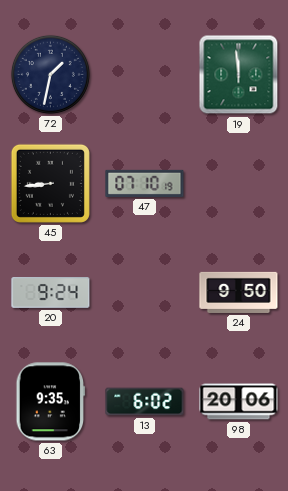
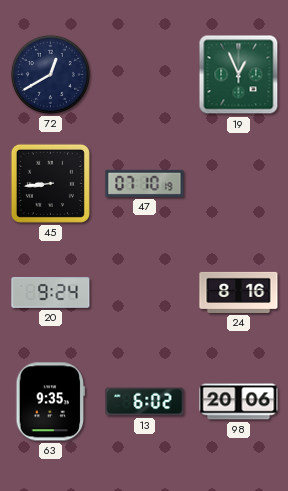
72: 1:32 -> 12:40
19: 11:59 -> 12:56
24: 9:50 -> 8:16
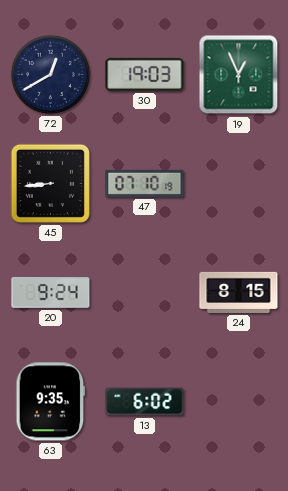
30: none -> 19:03
24: 8:16 -> 8:15
98: 20:06 -> none
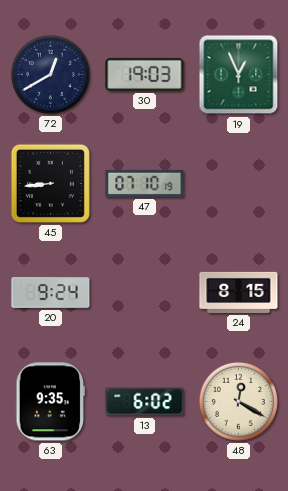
48: none -> 12:20
